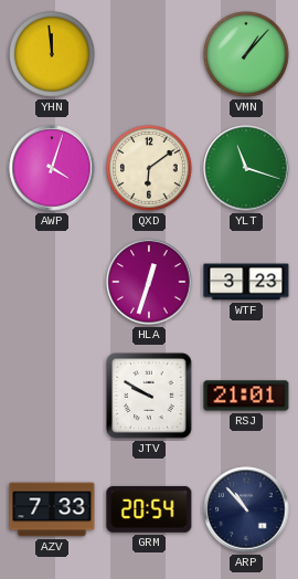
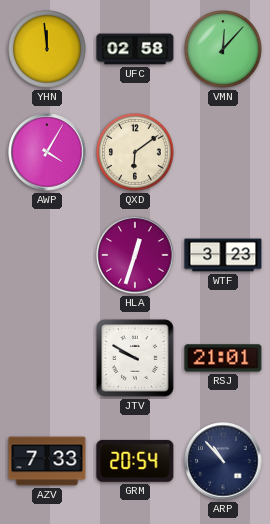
UFC: none -> 02:58
VMN: 1:07 -> 12:07
AWP: 4:03 -> 4:05
YLT: 11:18 -> none
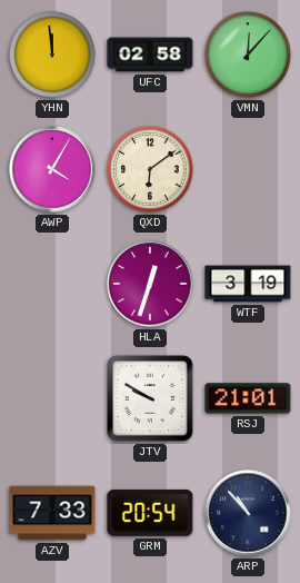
WTF: 3:23 -> 3:19
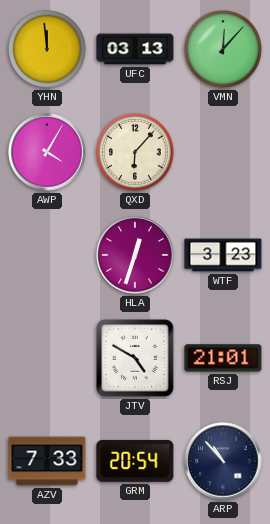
UFC: 02:58 -> 03:13
QXD: 6:09 -> 6:07
WTF: 3:19 -> 3:23
JTV: 9:50 -> 4:50
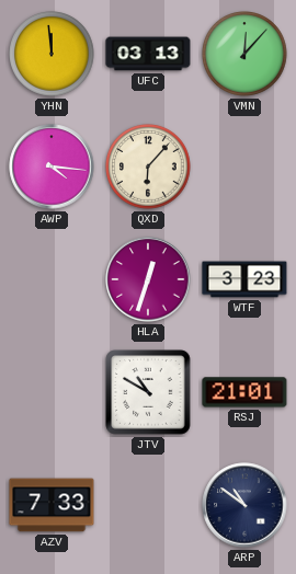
AWP: 4:05 -> 4:16
JTV: 4:50 -> 10:50
GRM: 20:54 -> none
ARP: 10:53 -> 10:51
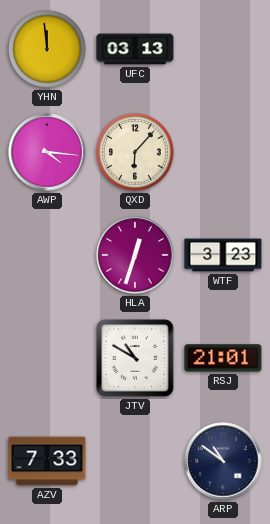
VMN: 12:07 -> none
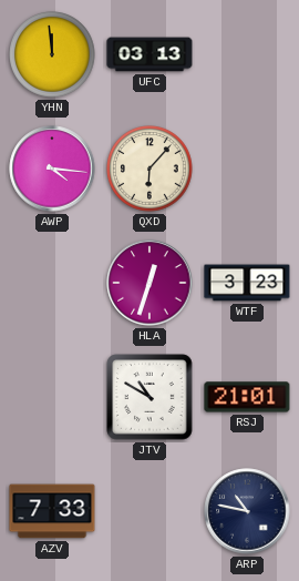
ARP: 10:51 -> 10:47
